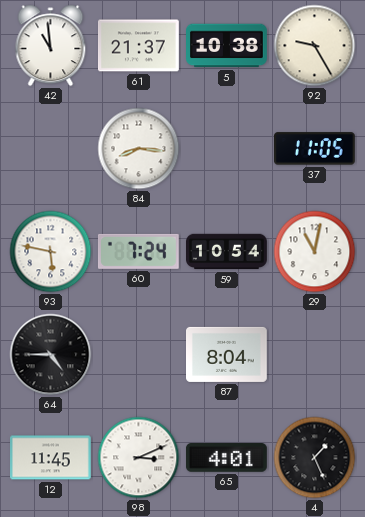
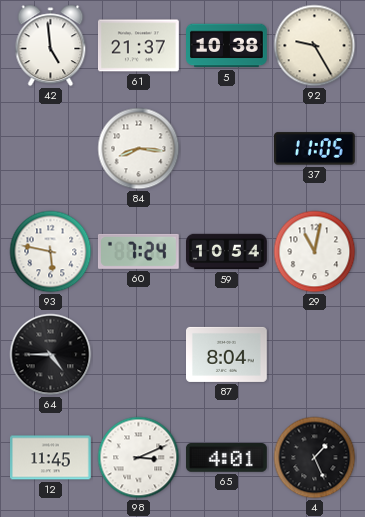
42: 10:59 -> 4:59
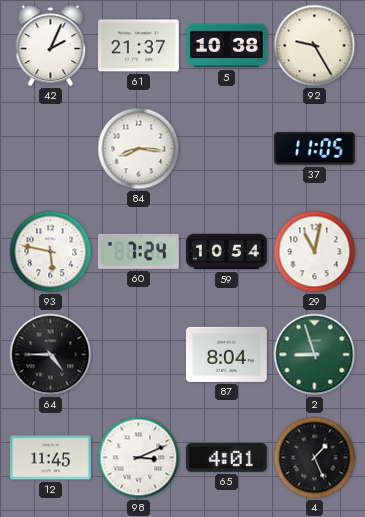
42: 4:59 -> 2:04
2: none -> 8:57
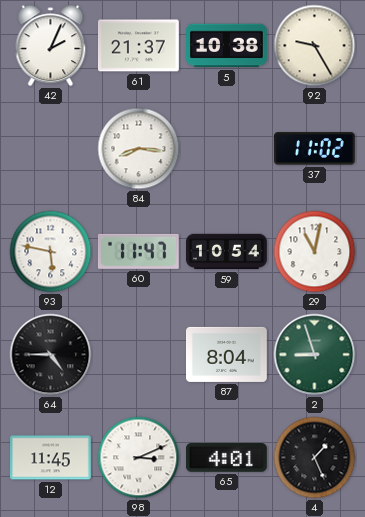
37: 11:05 -> 11:02
60: 7:24 -> 11:47
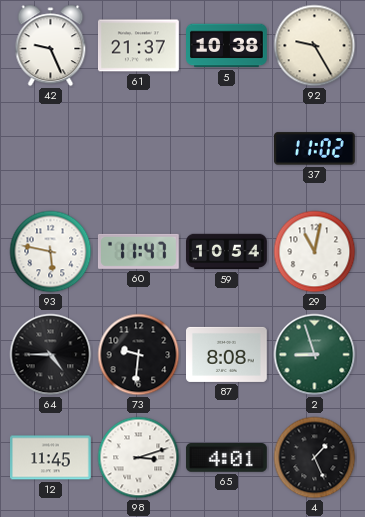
42: 2:04 -> 9:26
84: 8:16 -> none
73: none -> 9:31
87: 8:04 -> 8:08
98: 3:11 -> 3:12
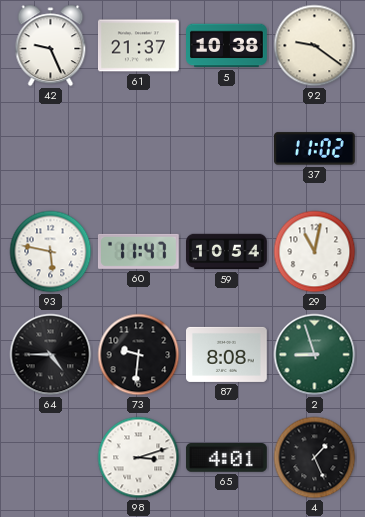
92: 9:25 -> 9:21
12: 11:45 -> none
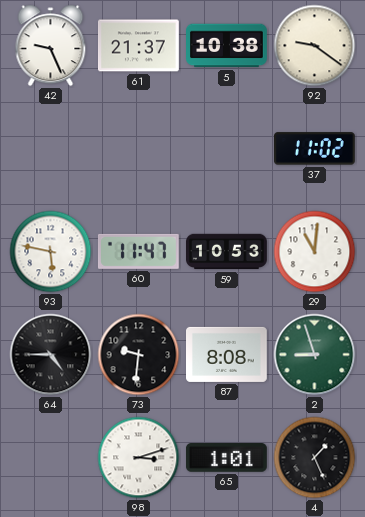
59: 10:54 -> 10:53
29: 11:02 -> 11:01
65: 4:01 -> 1:01
